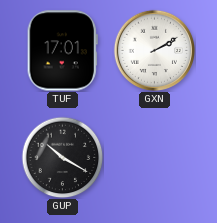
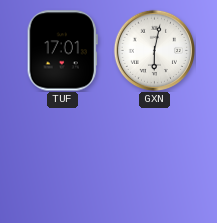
GXN: 2:10 -> 6:02
GUP: 10:20 -> none
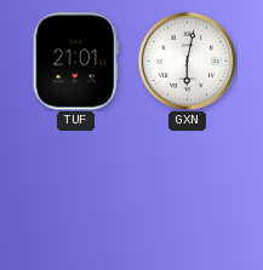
TUF: 17:01 -> 21:01
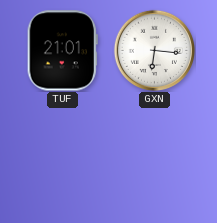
GXN: 6:02 -> 6:16
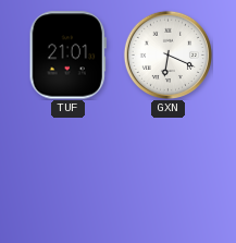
GXN: 6:16 -> 6:19
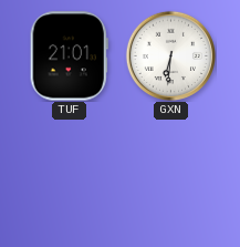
GXN: 6:19 -> 6:31
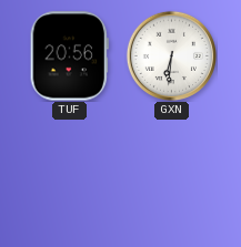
TUF: 21:01 -> 20:56
